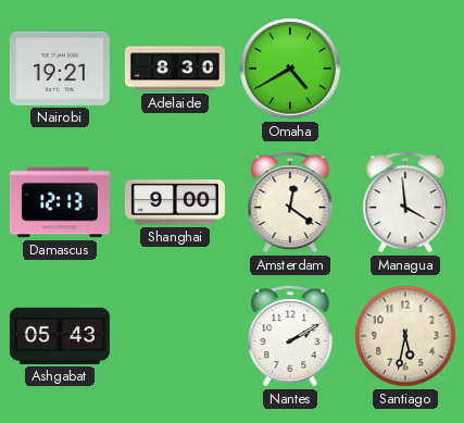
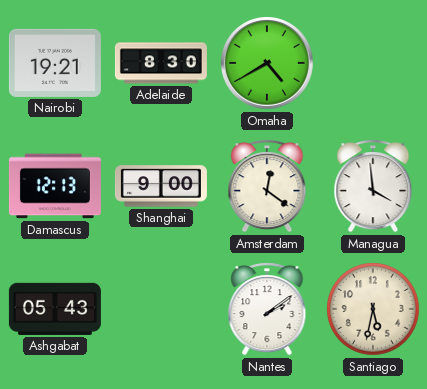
Nantes: 2:10 -> 2:09
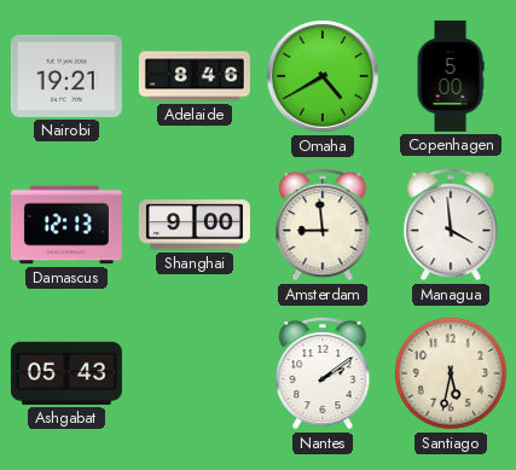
Adelaide: 8:30 -> 8:46
Copenhagen: none -> 5:00
Amsterdam: 12:21 -> 8:59
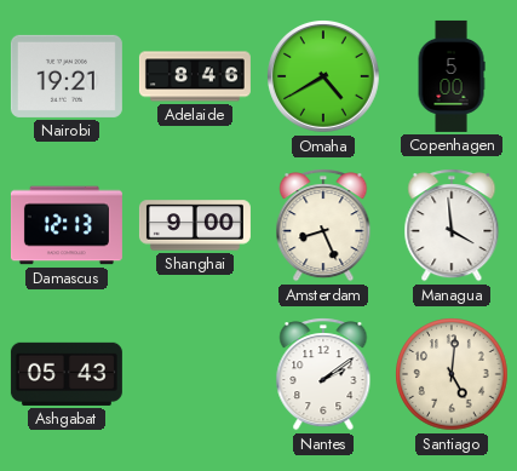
Amsterdam: 8:59 -> 8:26
Santiago: 5:32 -> 5:01
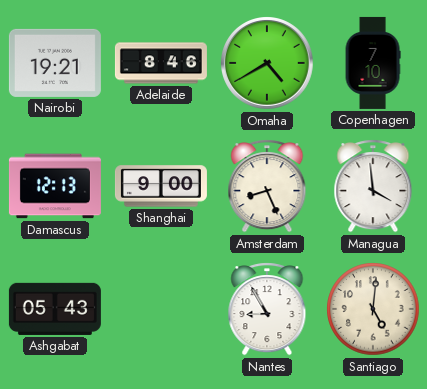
Copenhagen: 5:00 -> 7:10
Nantes: 2:09 -> 8:55
